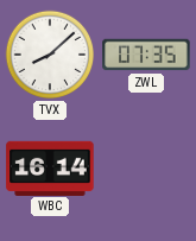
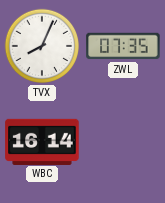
TVX: 8:08 -> 8:04
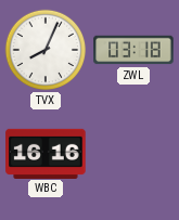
ZWL: 07:35 -> 03:18
WBC: 16:14 -> 16:16
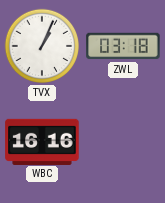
TVX: 8:04 -> 1:04
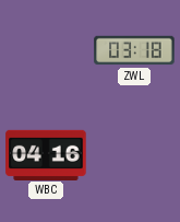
TVX: 1:04 -> none
WBC: 16:16 -> 04:16
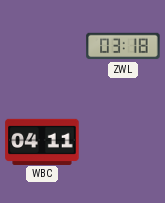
WBC: 04:16 -> 04:11
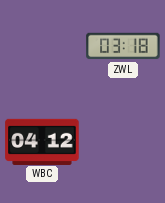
WBC: 04:11 -> 04:12
